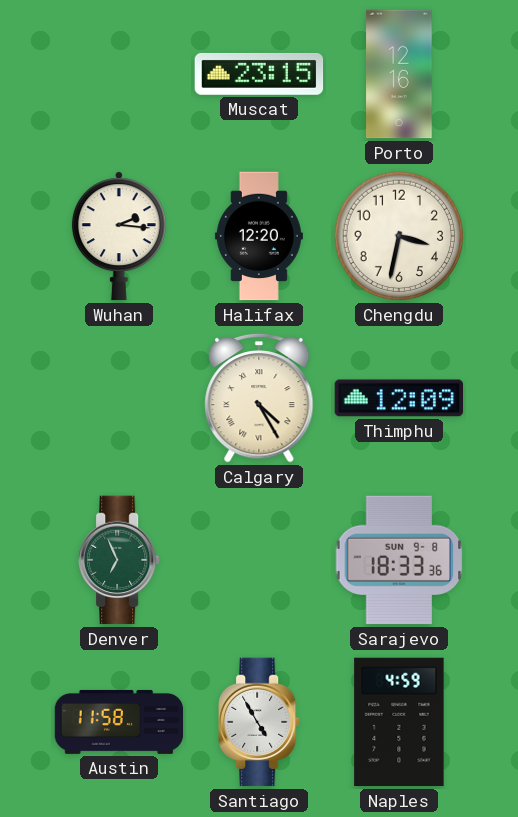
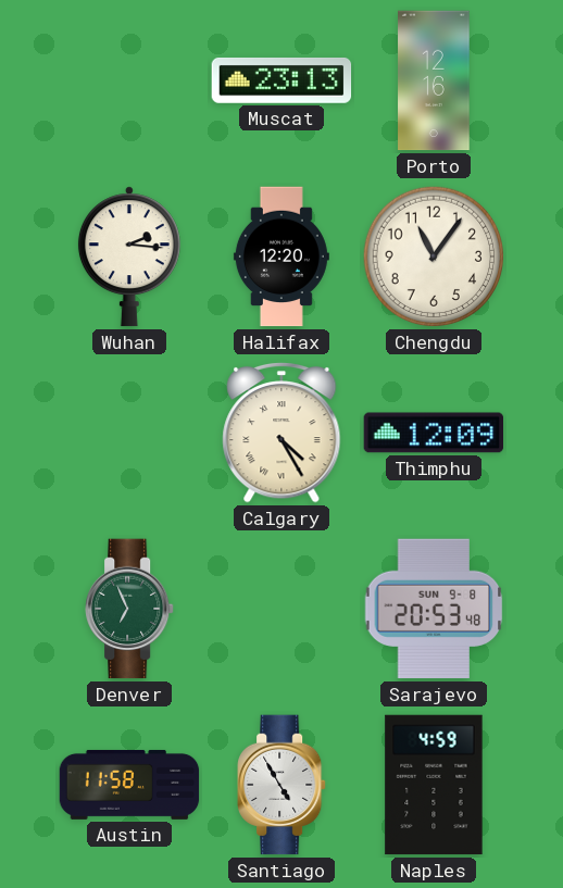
Muscat: 23:15 -> 23:13
Chengdu: 3:32 -> 11:06
Sarajevo: 18:33 -> 20:53
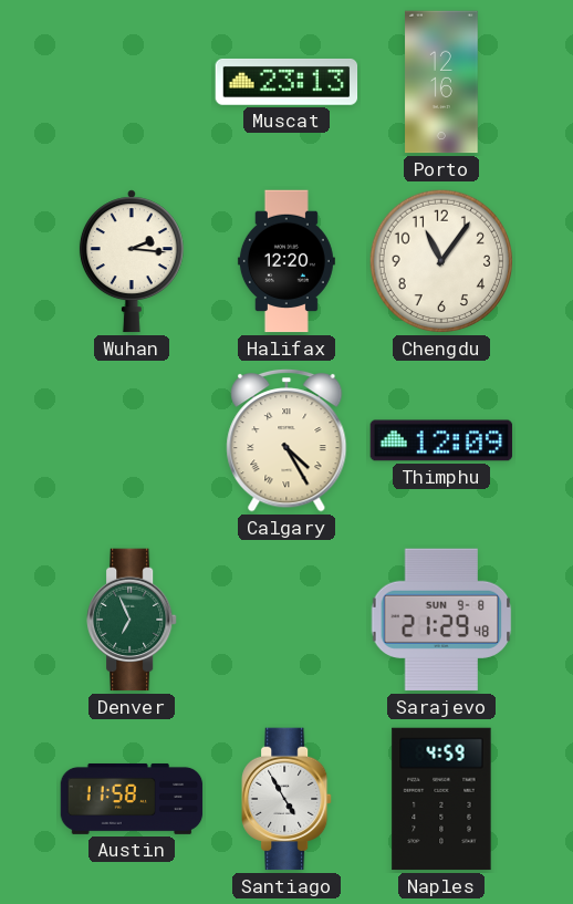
Sarajevo: 20:53 -> 21:29
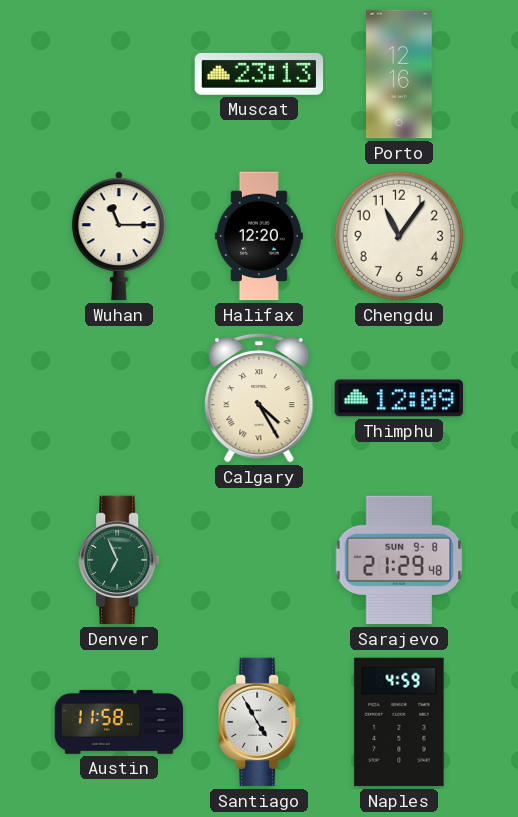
Wuhan: 2:16 -> 11:15
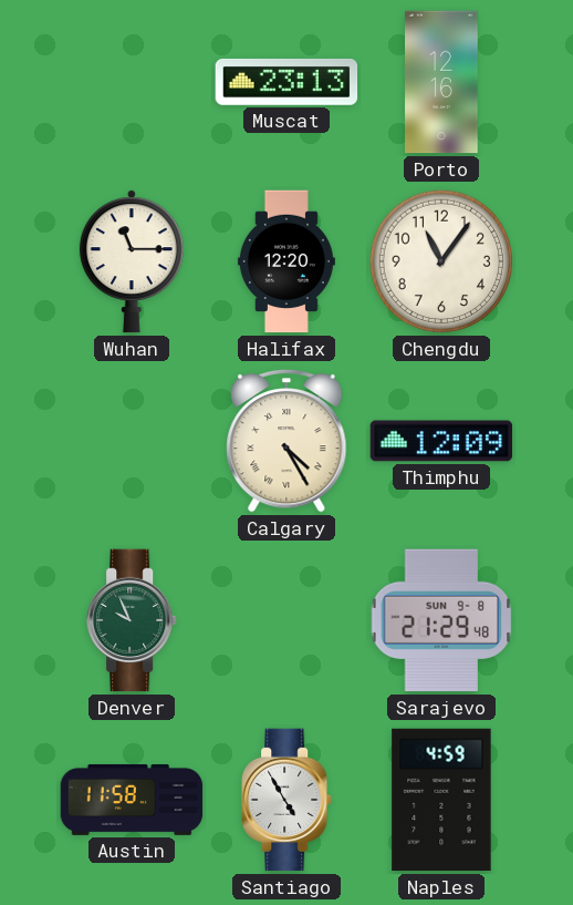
Denver: 6:56 -> 9:56
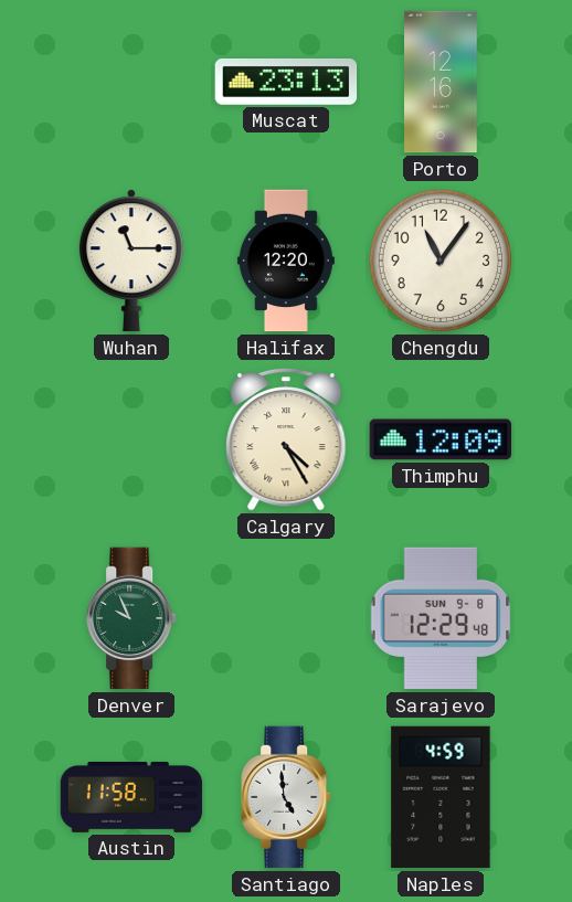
Sarajevo: 21:29 -> 12:29
Santiago: 4:55 -> 4:59
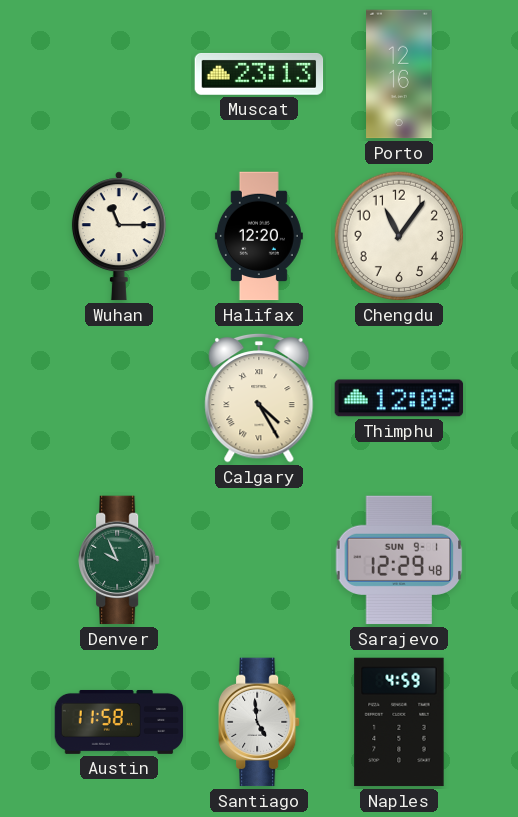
Sarajevo date: SUN 9-8 -> SUN 9-1
